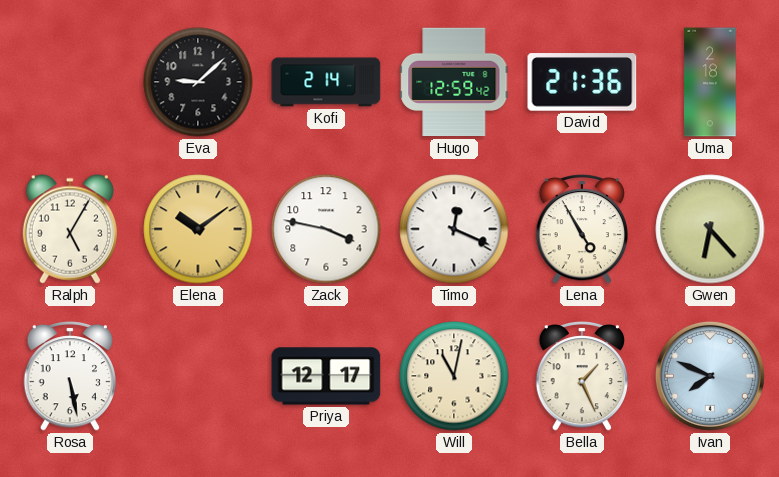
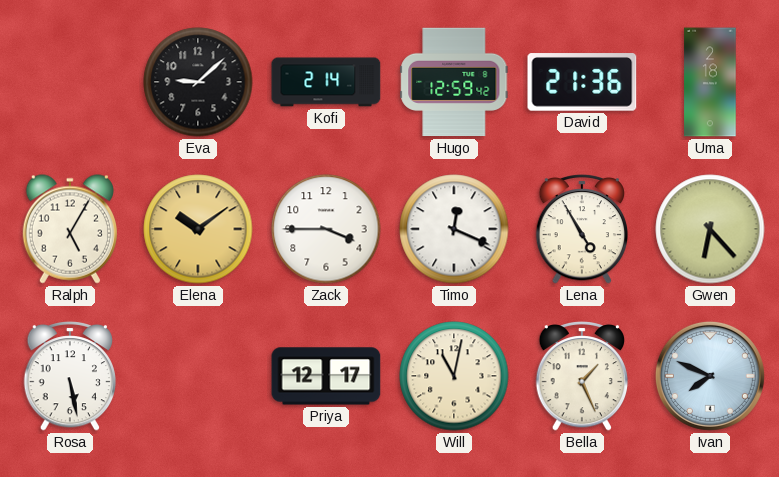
Zack: 3:47 -> 3:45
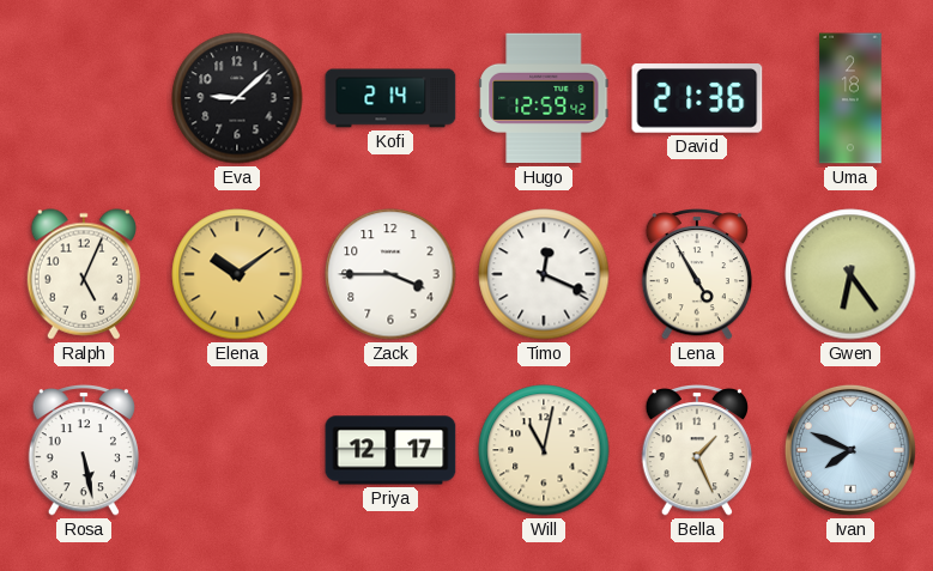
Ralph: 5:05 -> 5:04
Gwen: 6:23 -> 6:24
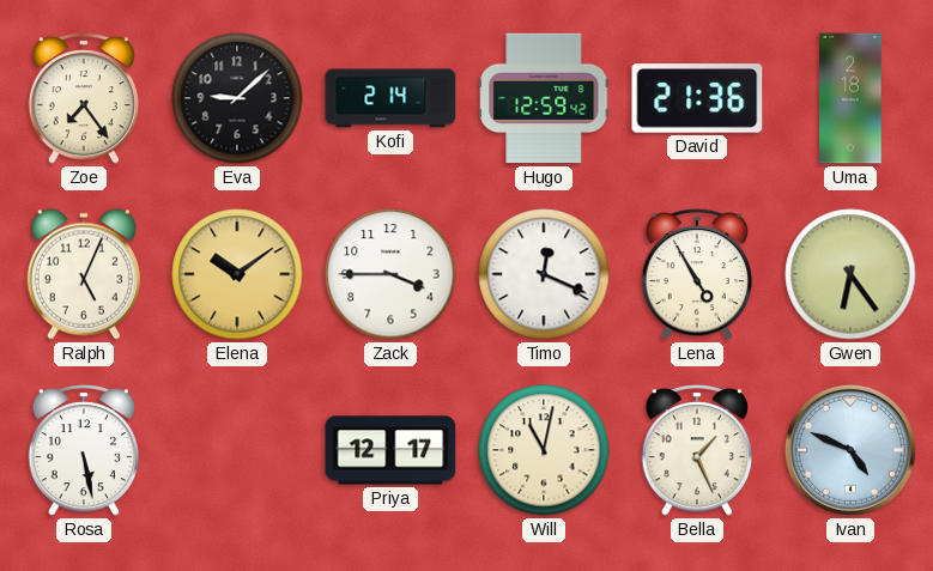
Zoe: none -> 7:24
Ivan: 7:49 -> 4:49
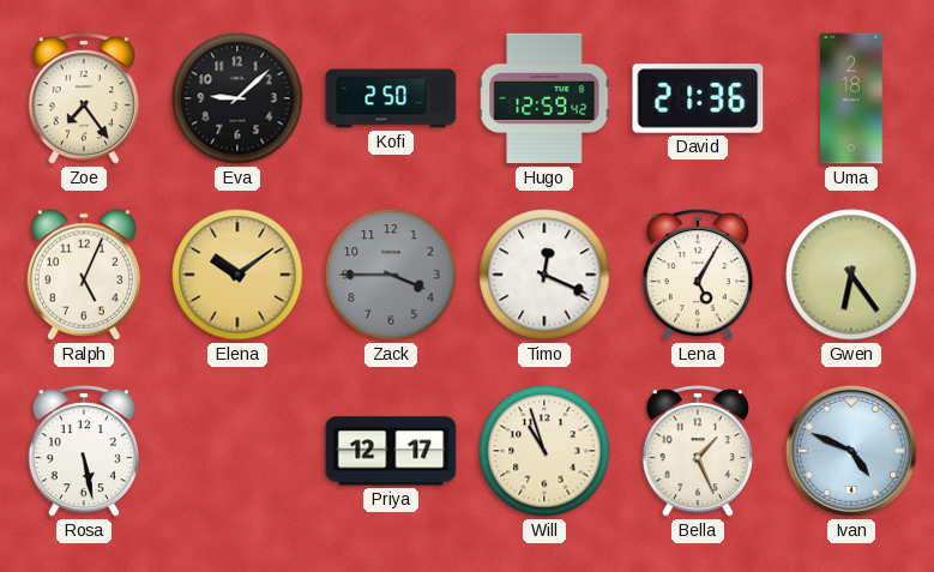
Kofi: 2:14 -> 2:50
Zack dial: white -> grey
Lena: 4:55 -> 5:05
Will: 11:02 -> 10:57
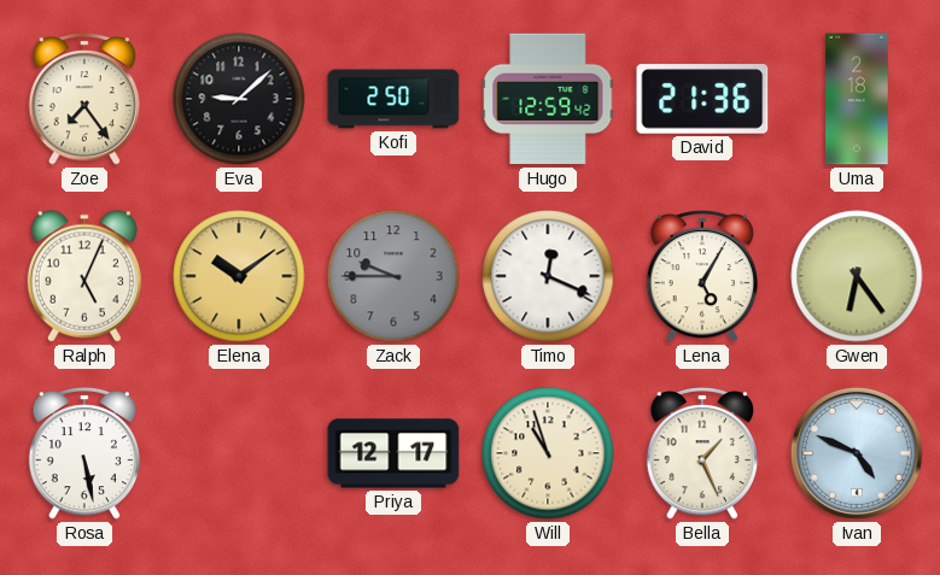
Zack: 3:45 -> 9:45
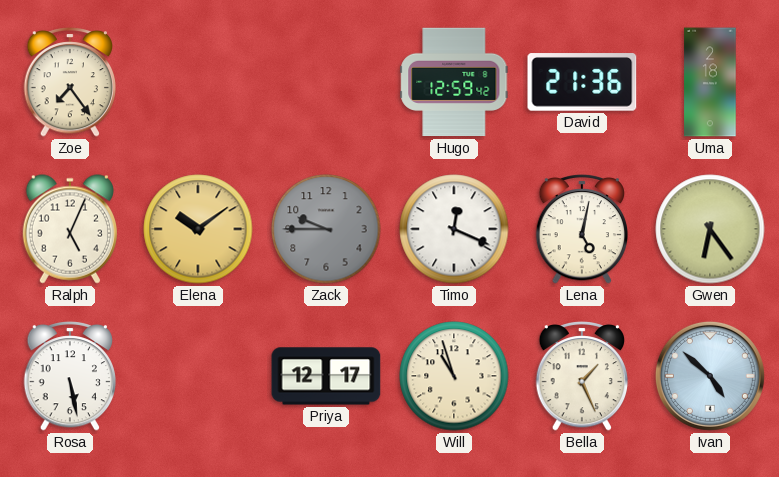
Eva: 9:08 -> none
Kofi: 2:50 -> none
Lena: 5:05 -> 5:02
Ivan: 4:49 -> 4:52
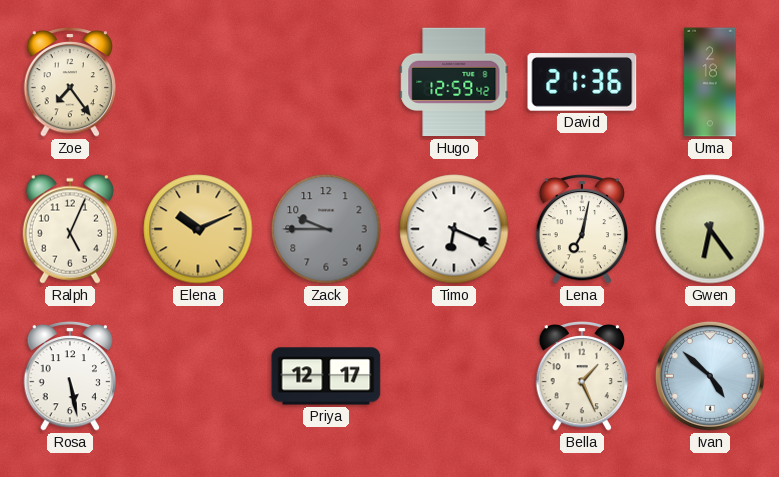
Elena: 10:09 -> 10:11
Timo: 12:19 -> 6:19
Lena: 5:02 -> 7:02
Will: 10:57 -> none
